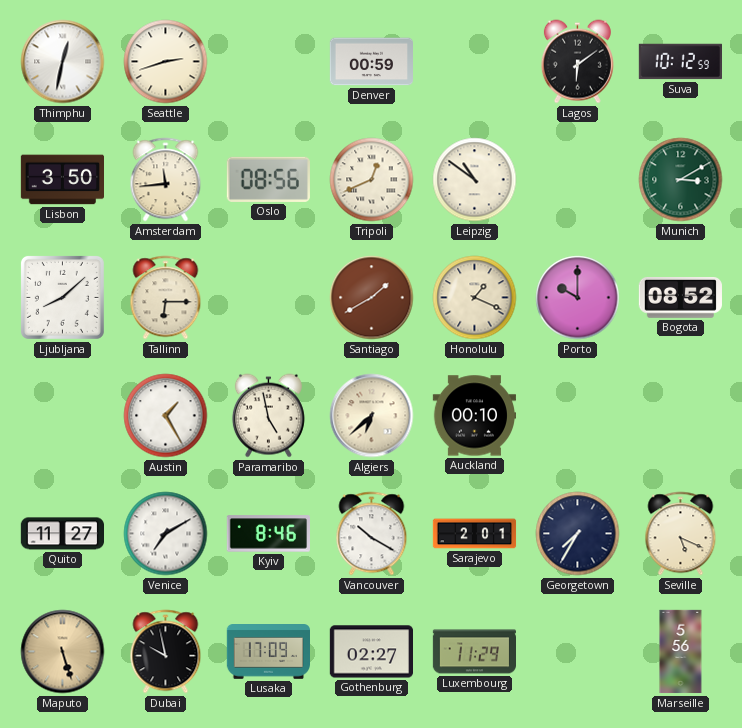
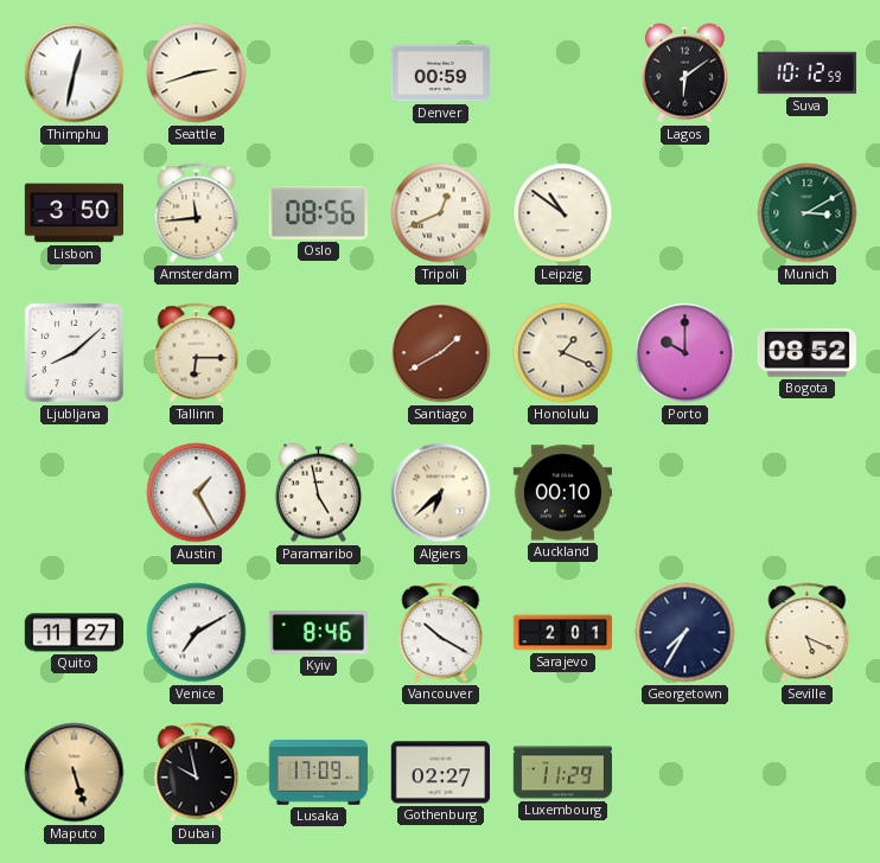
Marseille: 5:56 -> none
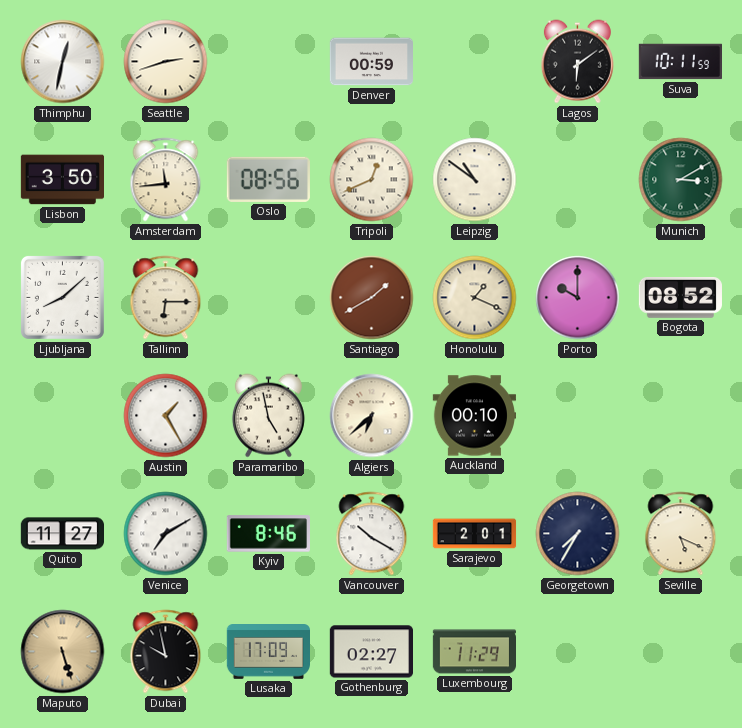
Suva: 10:12 -> 10:11
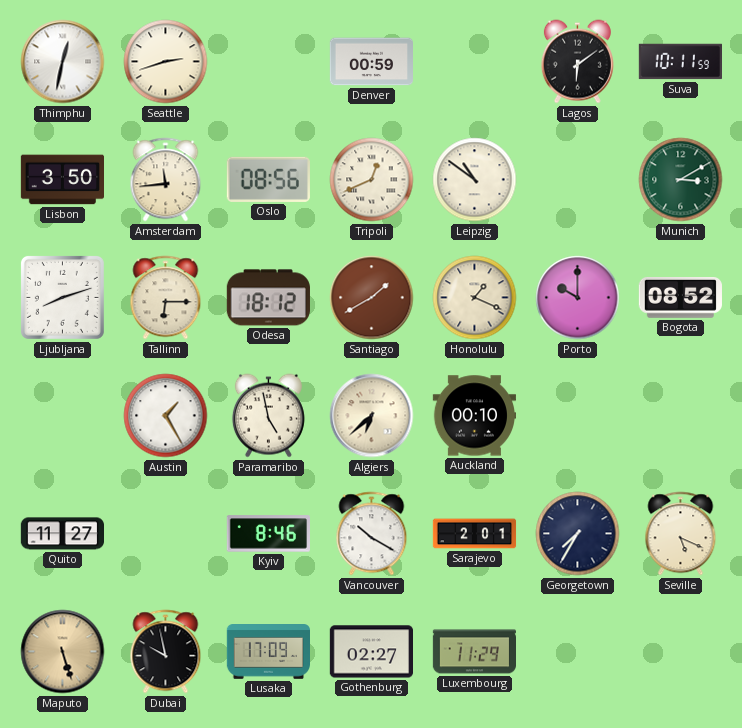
Ljubljana: 8:08 -> 8:12
Odesa: none -> 18:12
Venice: 7:10 -> none
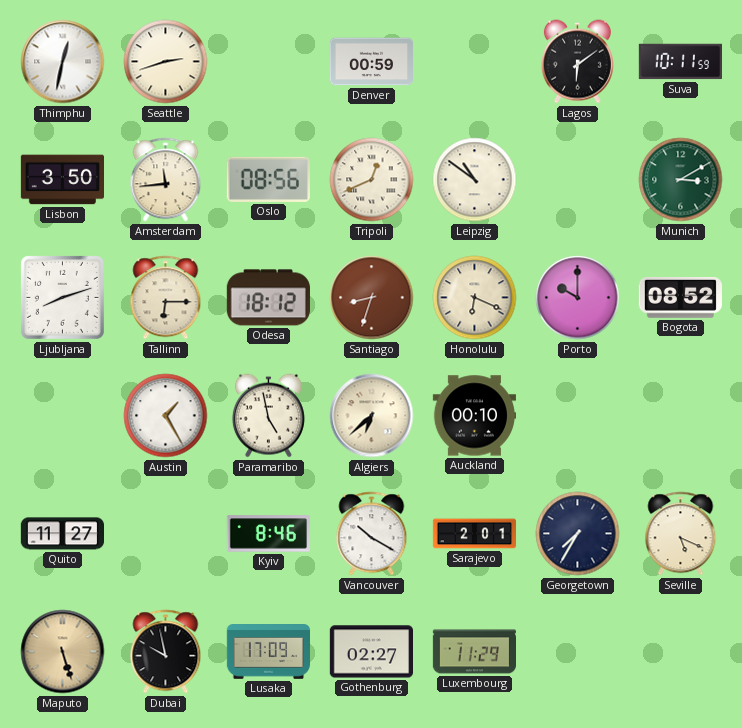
Santiago: 1:40 -> 8:33
Honolulu: 1:19 -> 6:19
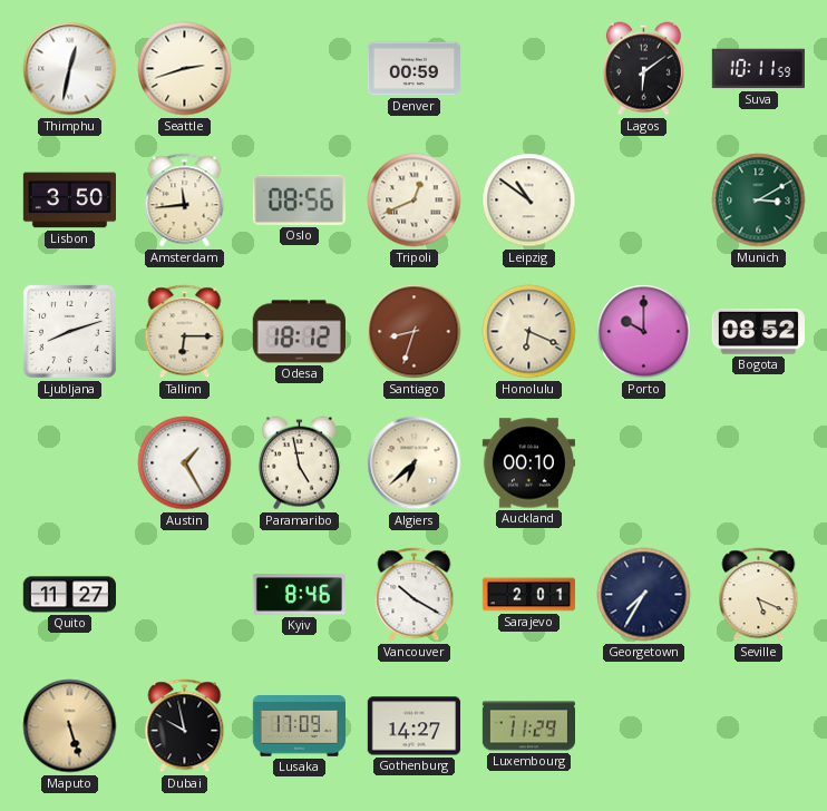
Gothenburg: 02:27 -> 14:27
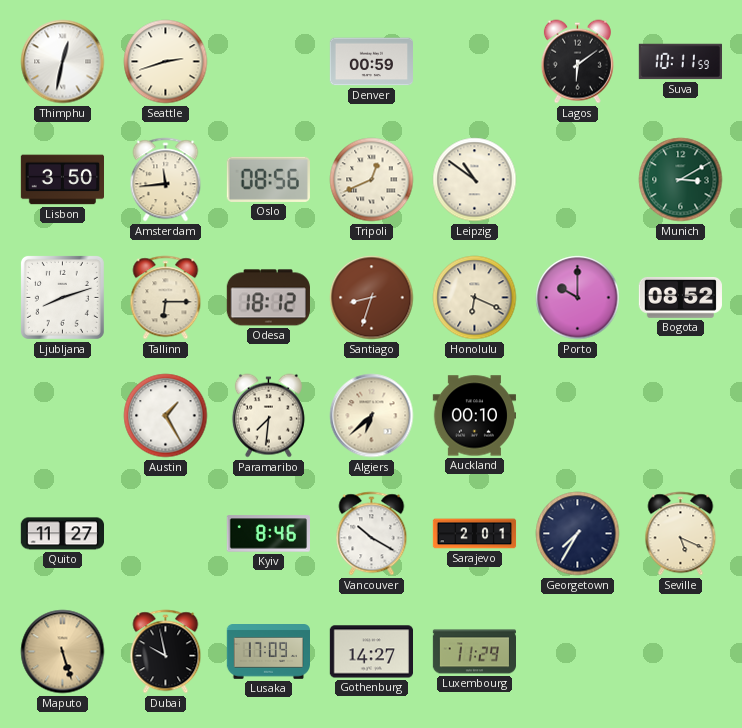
Paramaribo: 4:58 -> 7:31
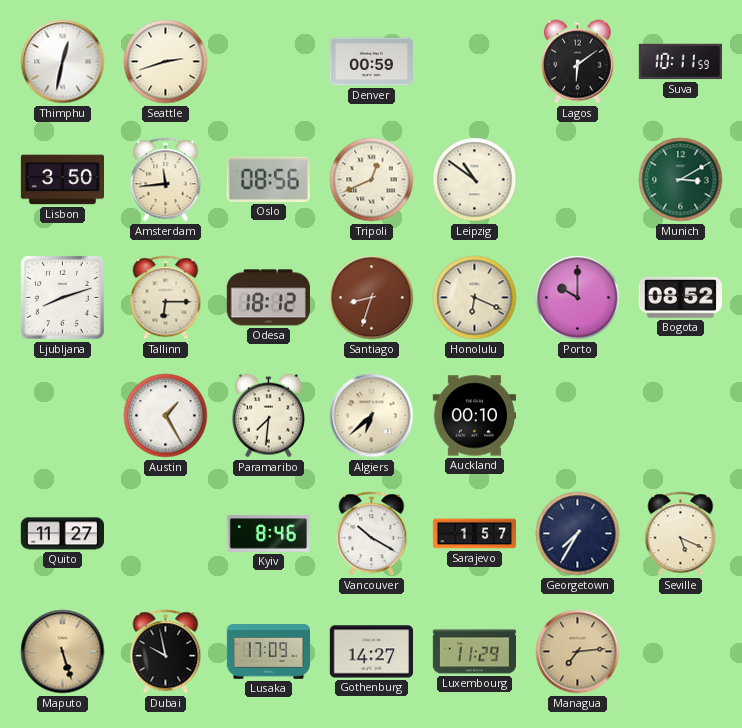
Sarajevo: 2:01 -> 1:57
Managua: none -> 7:14
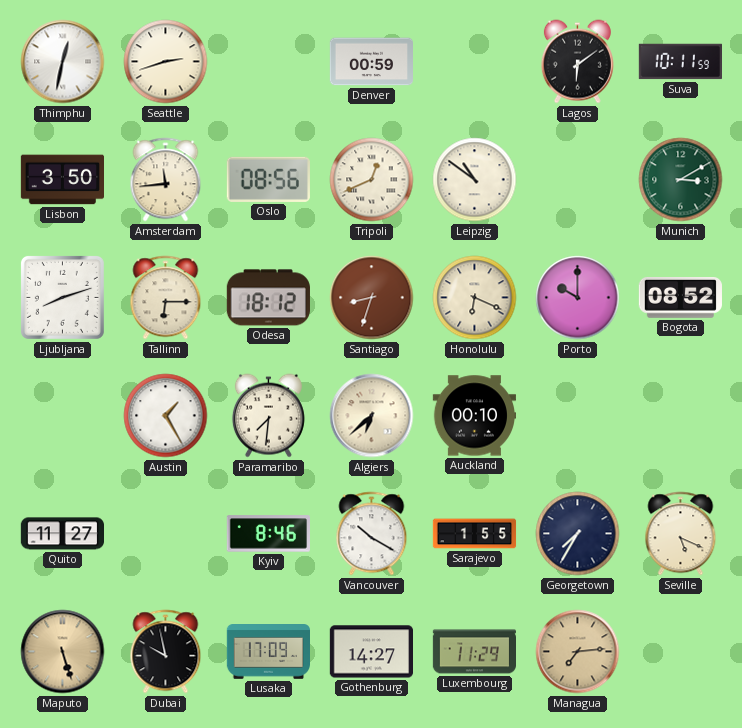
Sarajevo: 1:57 -> 1:55
